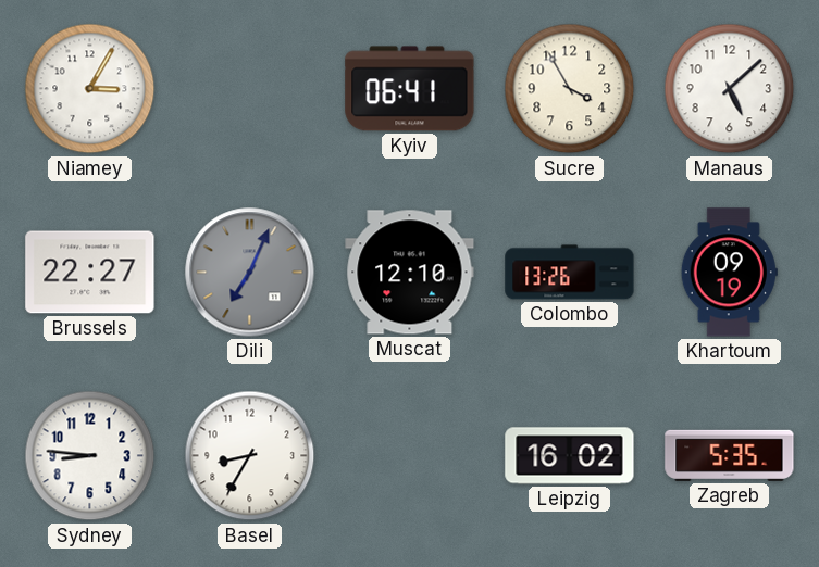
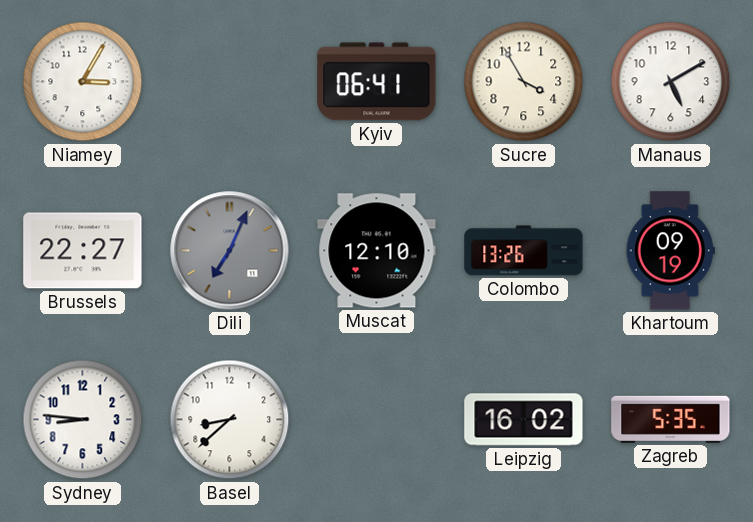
Manaus: 5:08 -> 5:10
Basel: 8:35 -> 8:38
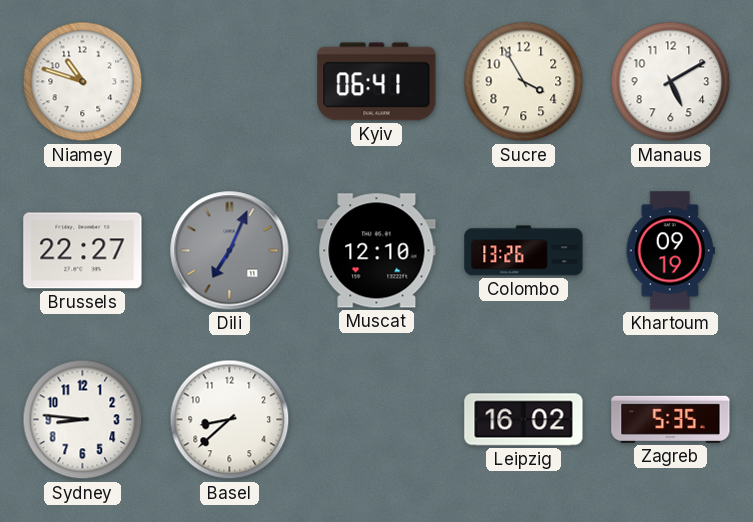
Niamey: 3:05 -> 10:48
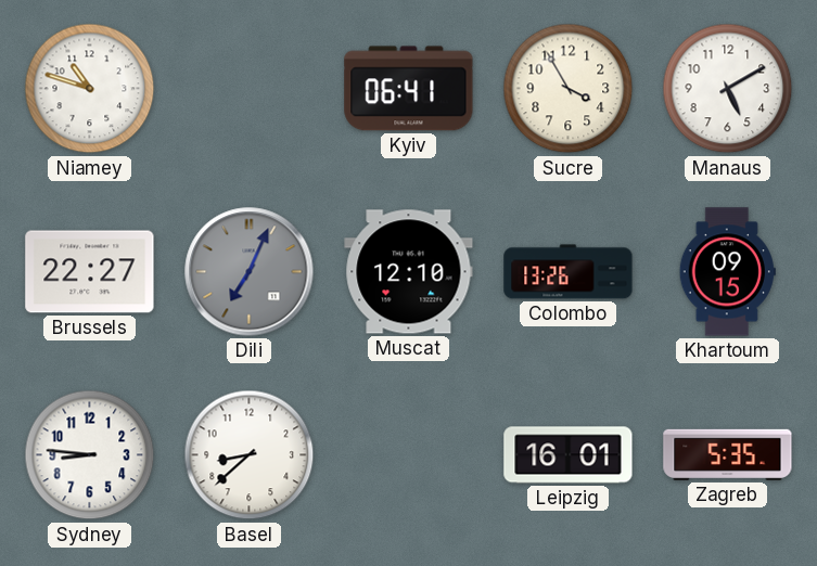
Khartoum: 09:19 -> 09:15
Leipzig: 16:02 -> 16:01
